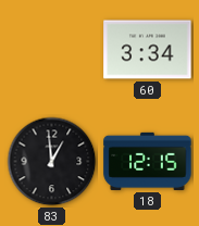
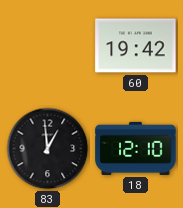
60: 3:34 -> 19:42
18: 12:15 -> 12:10
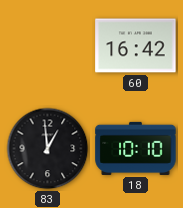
60: 19:42 -> 16:42
18: 12:10 -> 10:10
